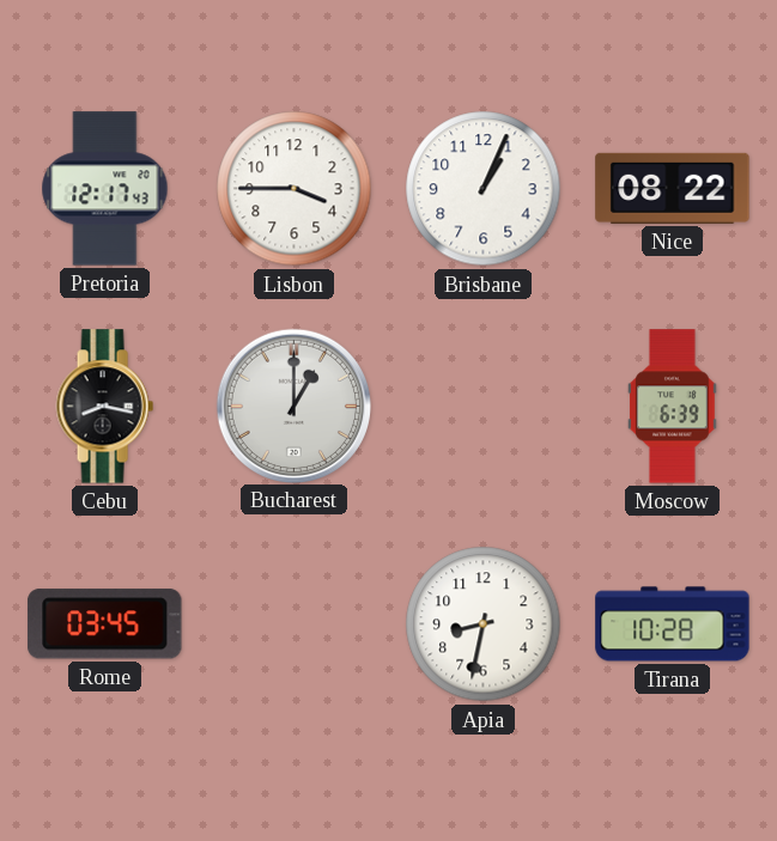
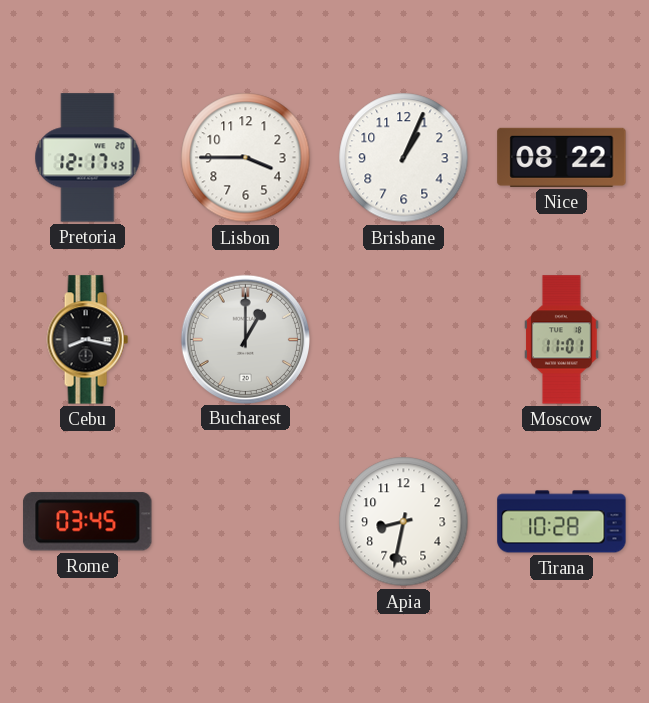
Moscow: 6:39 -> 11:01
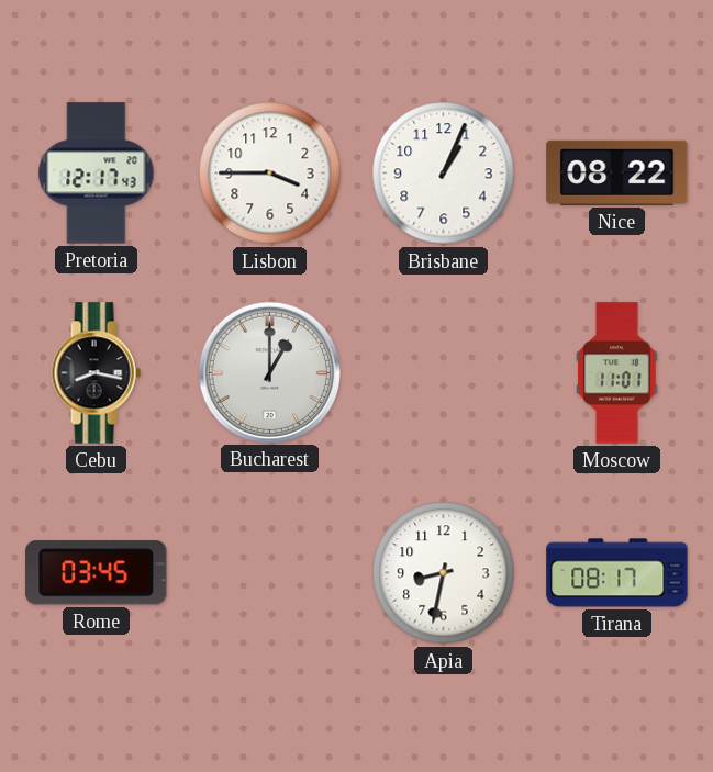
Tirana: 10:28 -> 08:17
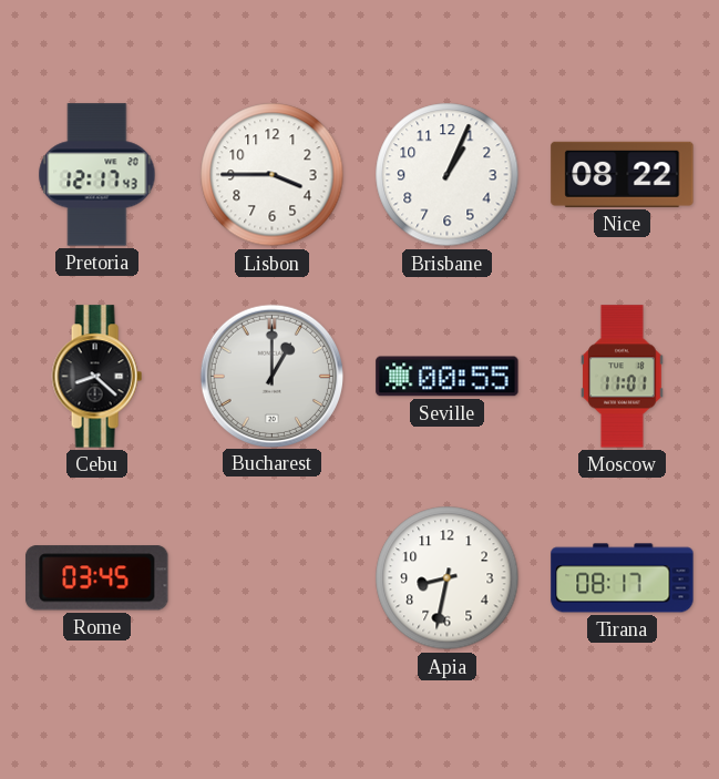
Cebu: 8:17 -> 8:22
Seville: none -> 00:55
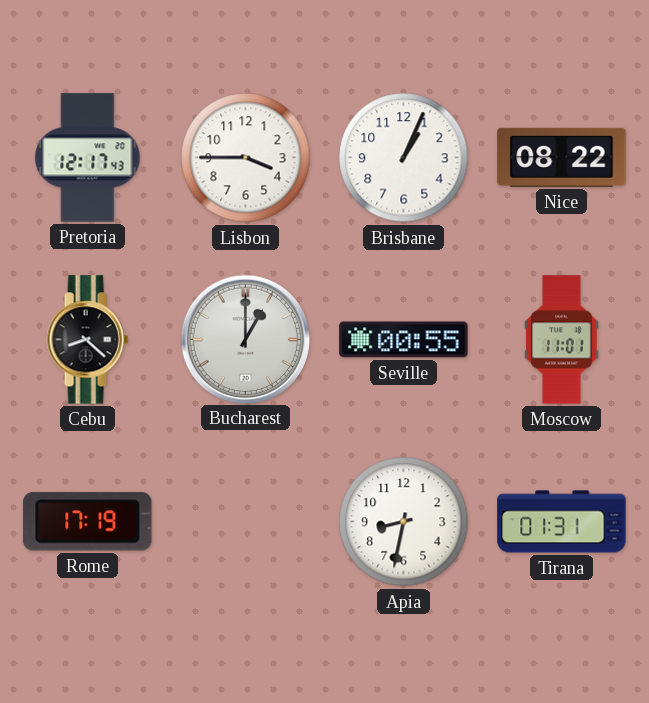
Rome: 03:45 -> 17:19
Tirana: 08:17 -> 01:31
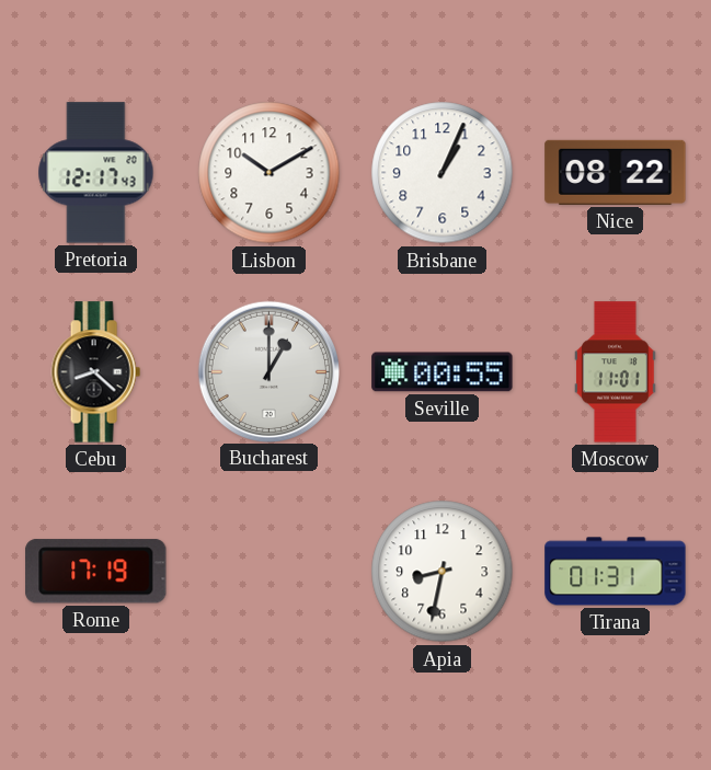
Lisbon: 3:45 -> 10:10
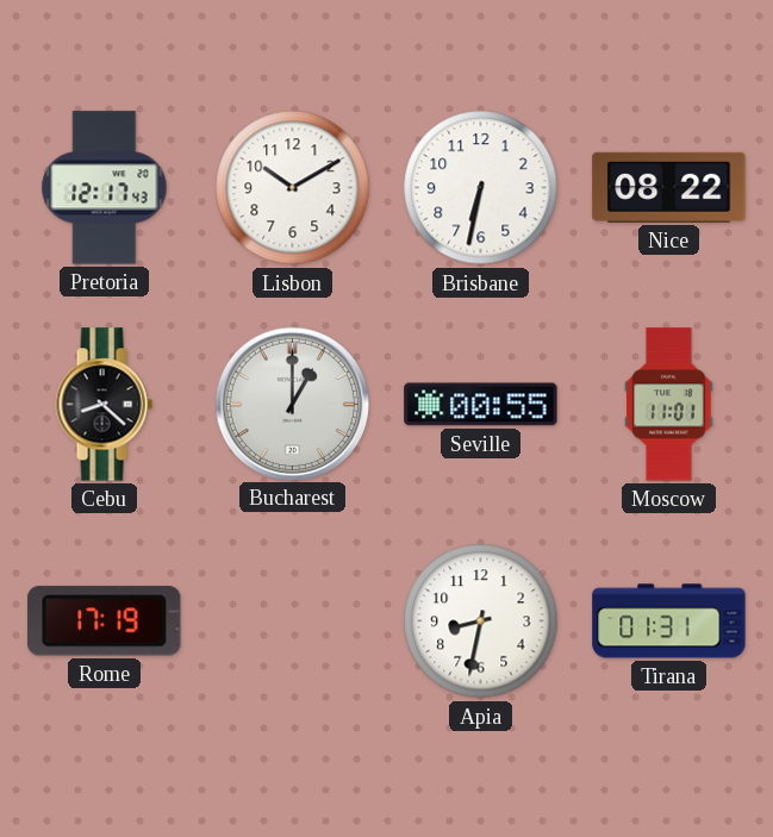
Brisbane: 1:04 -> 6:32
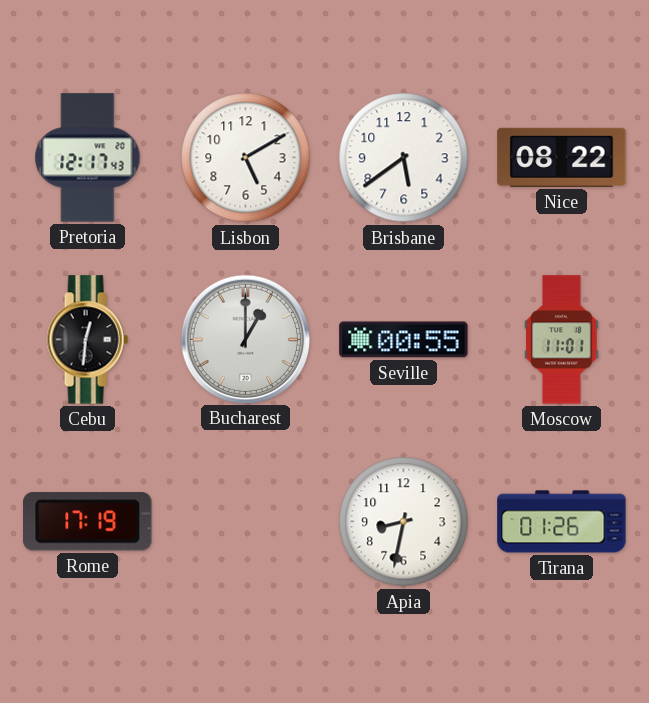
Lisbon: 10:10 -> 5:10
Brisbane: 6:32 -> 5:39
Cebu: 8:22 -> 12:31
Tirana: 01:31 -> 01:26
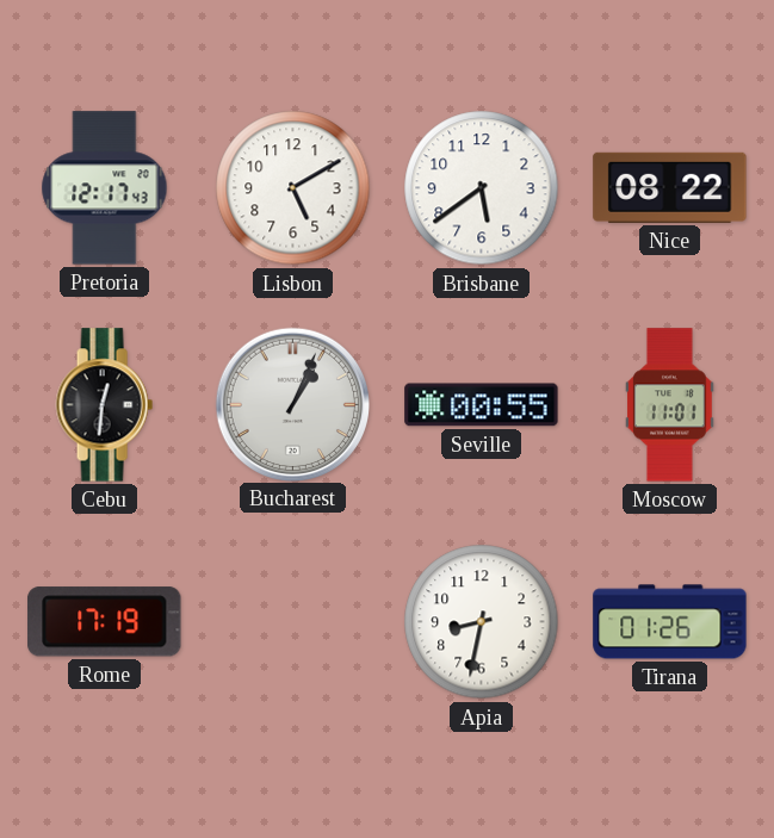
Bucharest: 1:00 -> 1:04
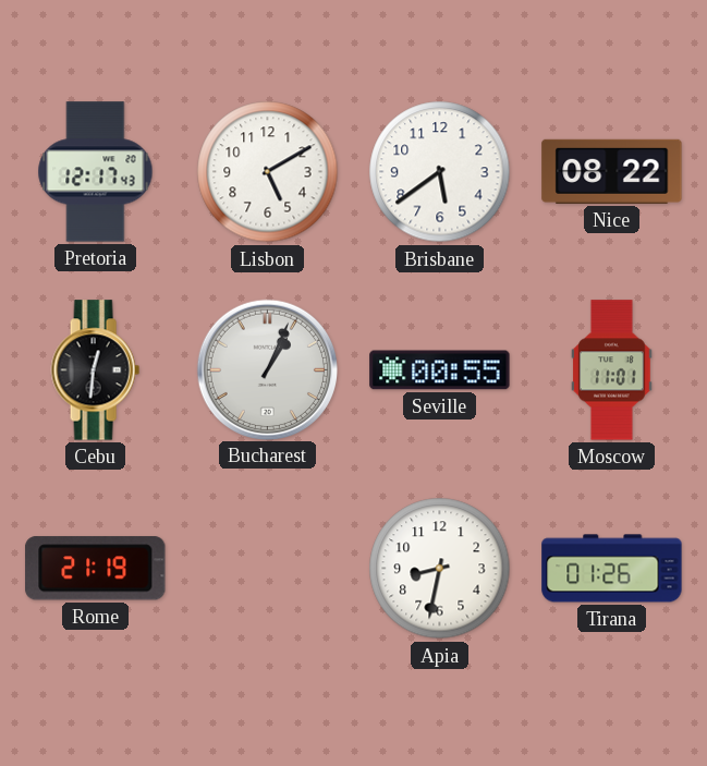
Rome: 17:19 -> 21:19
